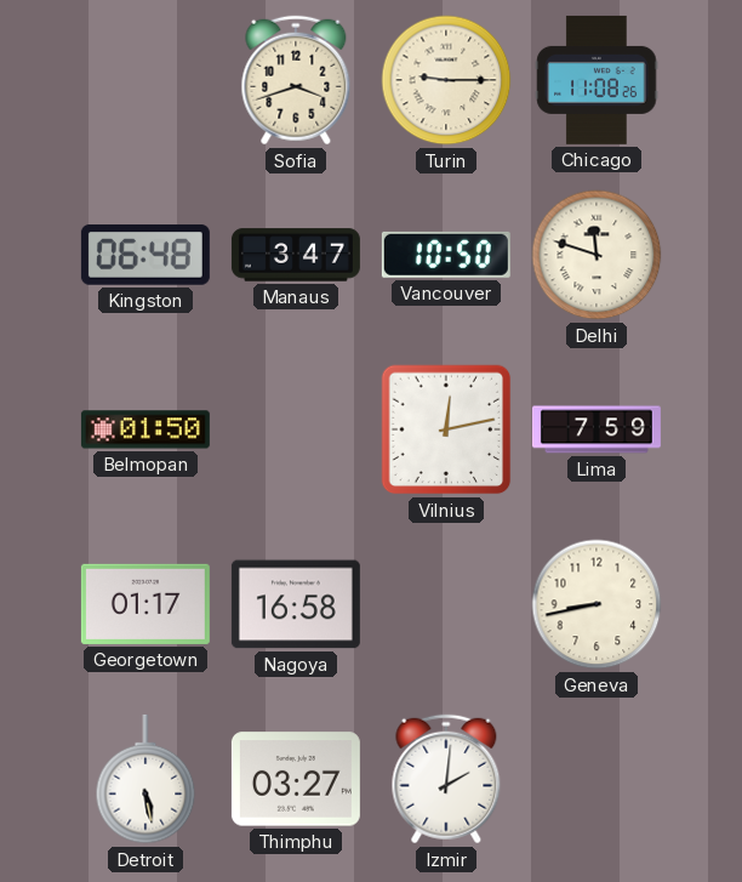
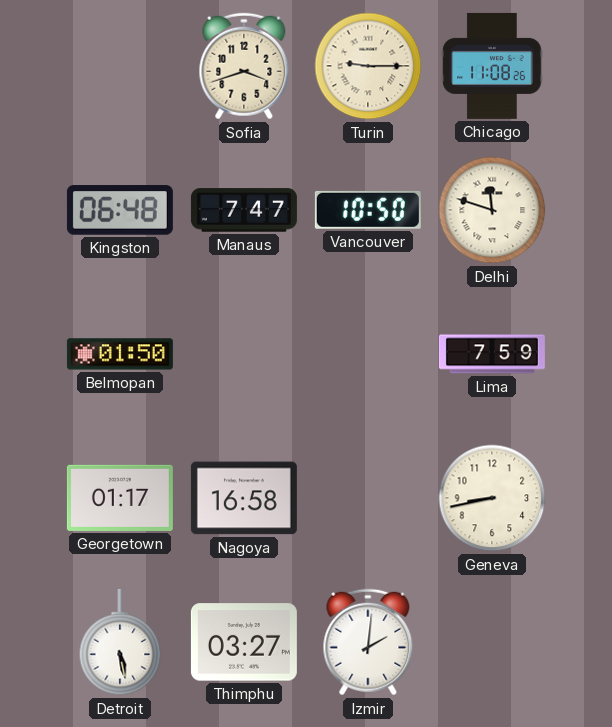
Manaus: 3:47 -> 7:47
Vilnius: 12:13 -> none
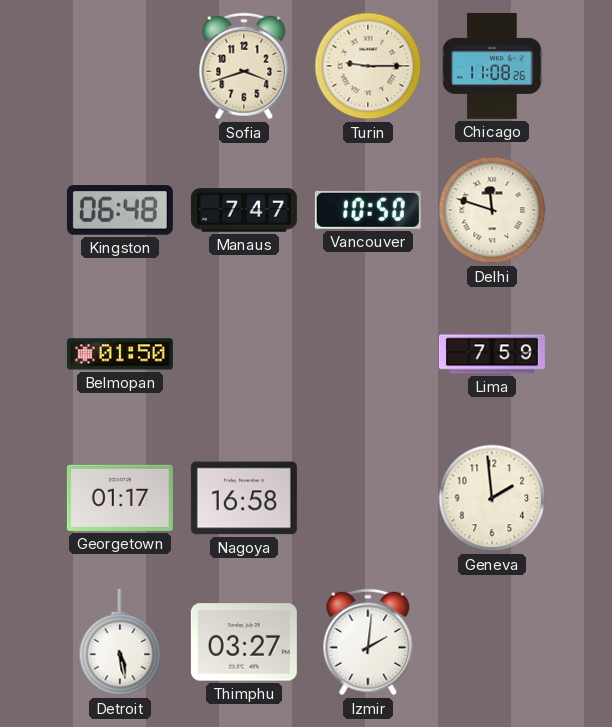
Geneva: 8:43 -> 1:59
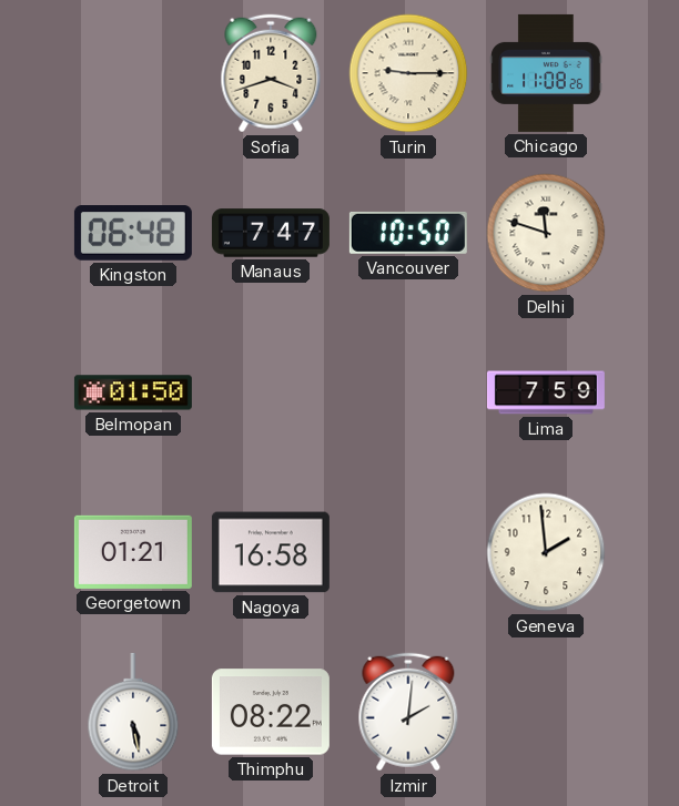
Georgetown: 01:17 -> 01:21
Thimphu: 03:27 -> 08:22
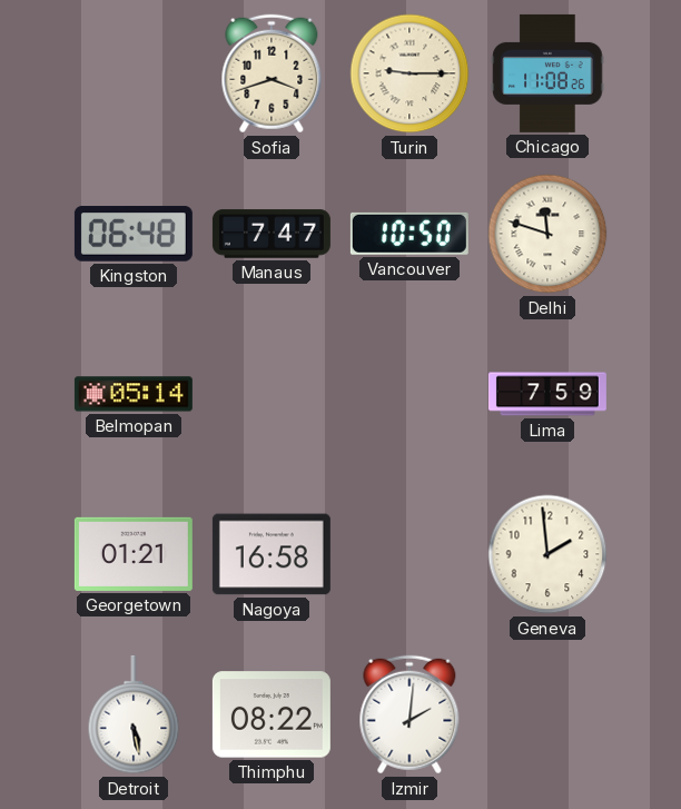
Belmopan: 01:50 -> 05:14
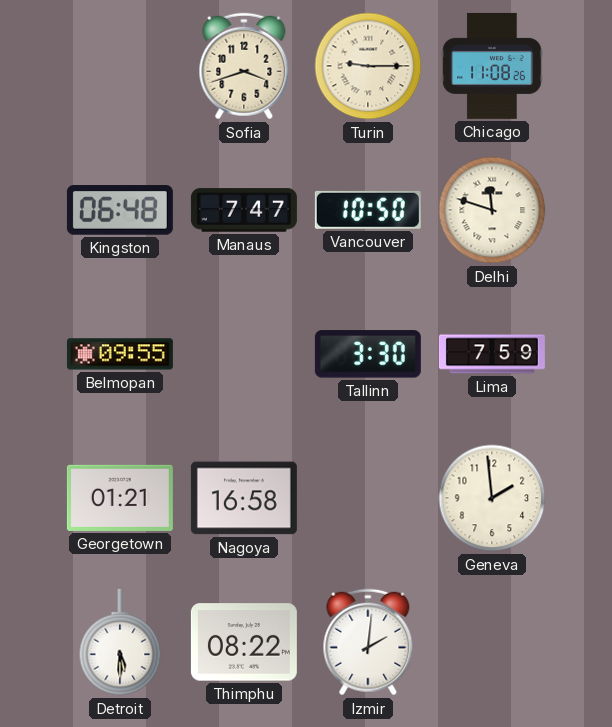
Belmopan: 05:14 -> 09:55
Tallinn: none -> 3:30
Detroit: 5:28 -> 5:30
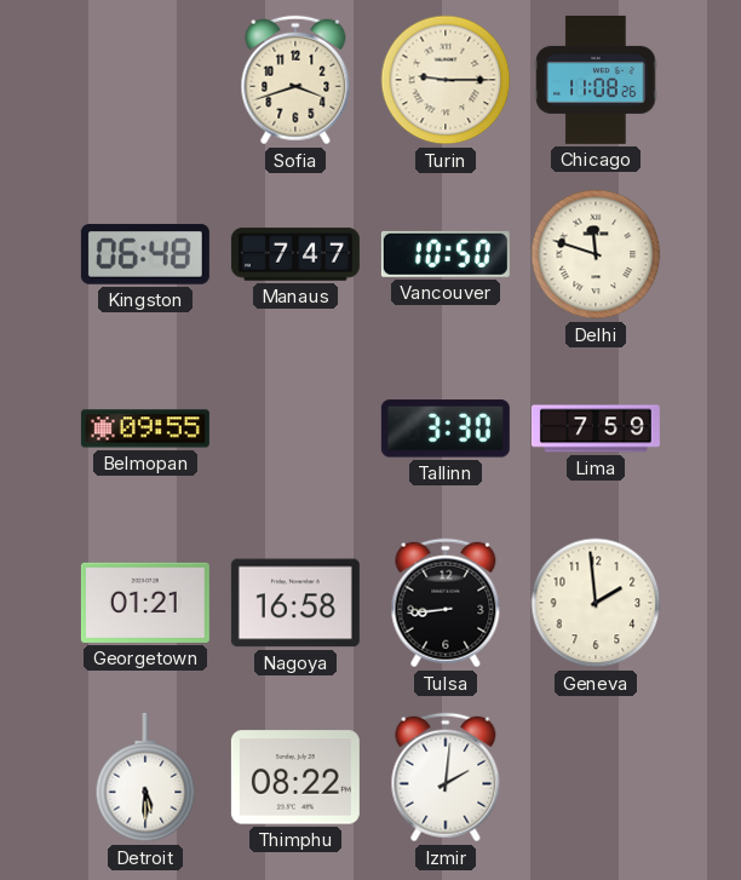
Tulsa: none -> 8:44
